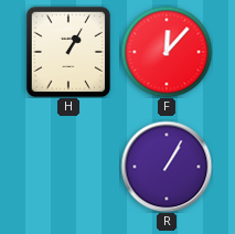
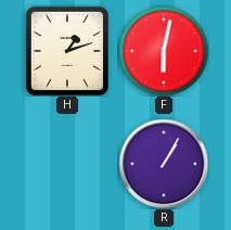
H: 1:05 -> 1:12
F: 12:07 -> 6:02
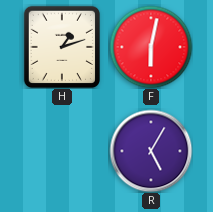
R: 1:05 -> 5:05
